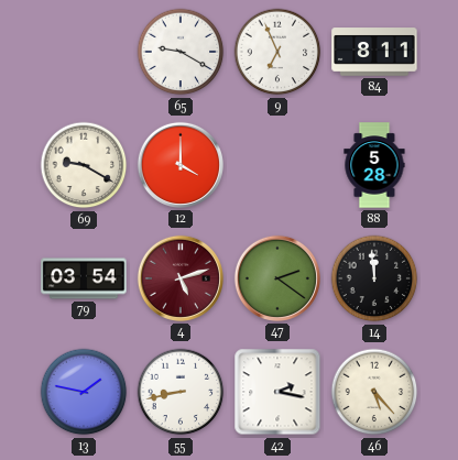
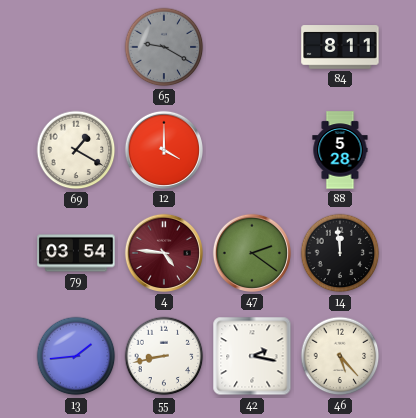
65 dial: white -> grey
9: 6:56 -> none
69: 9:20 -> 1:20
4: 5:12 -> 4:46
13: 1:47 -> 1:44
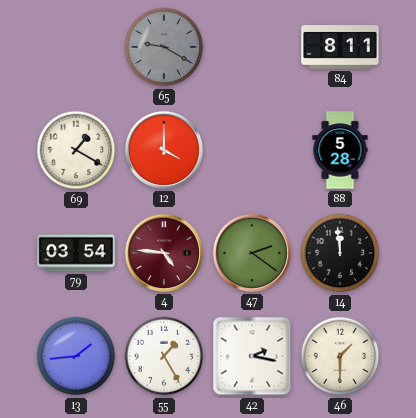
55: 8:43 -> 1:25
46: 5:23 -> 1:30
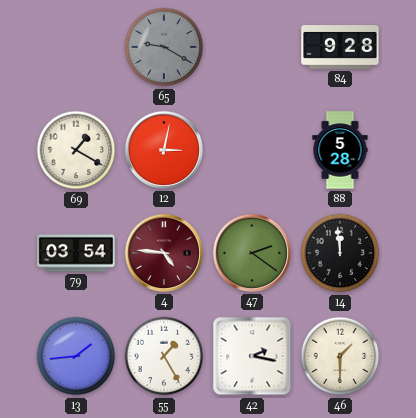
84: 8:11 -> 9:28
12: 4:00 -> 3:02
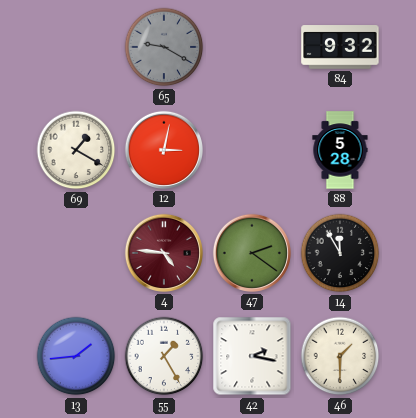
84: 9:28 -> 9:32
79: 03:54 -> none
14: 11:59 -> 11:55
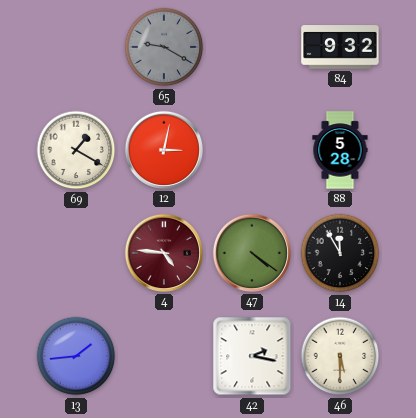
47: 2:21 -> 4:21
55: 1:25 -> none
46: 1:30 -> 5:30
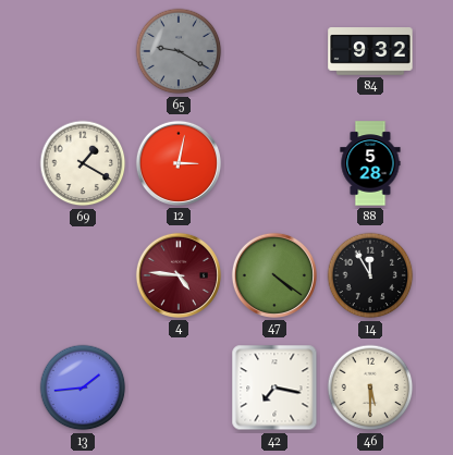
42: 2:17 -> 7:17
